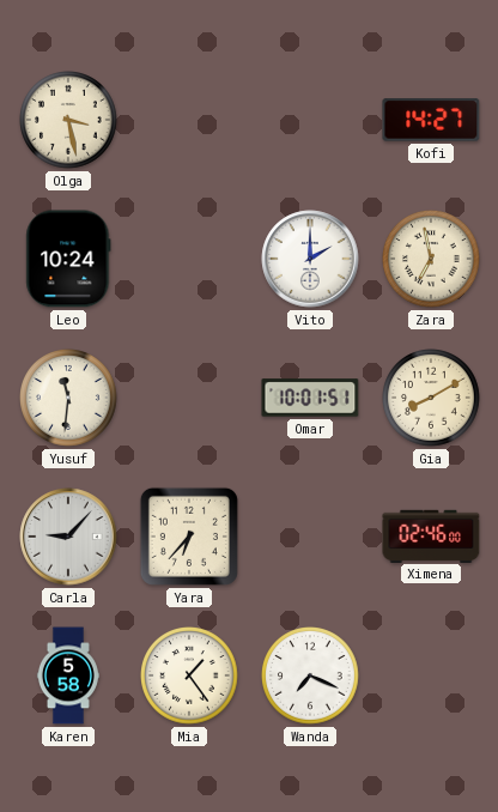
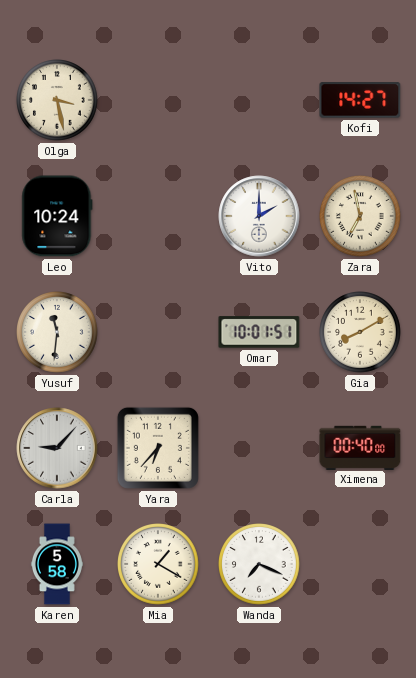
Ximena: 02:46 -> 00:40
Mia: 1:24 -> 1:20
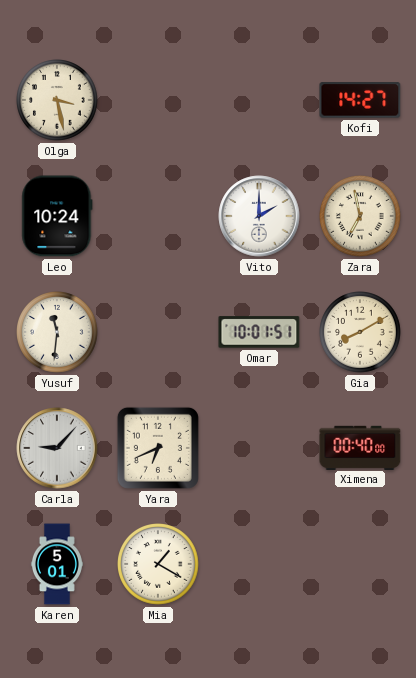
Yara: 6:37 -> 6:41
Karen: 5:58 -> 5:01
Wanda: 7:19 -> none
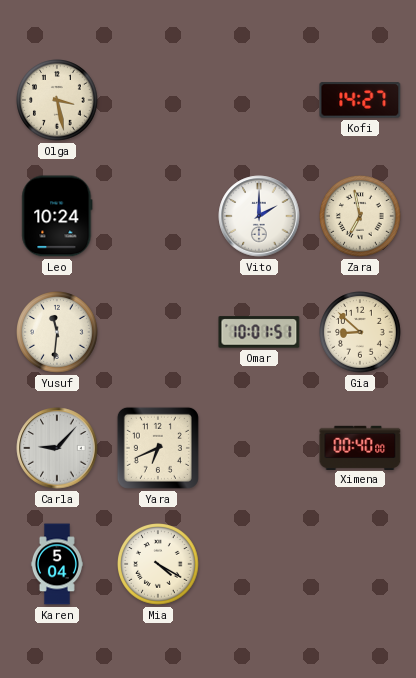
Gia: 8:10 -> 8:52
Karen: 5:01 -> 5:04
Mia: 1:20 -> 4:20
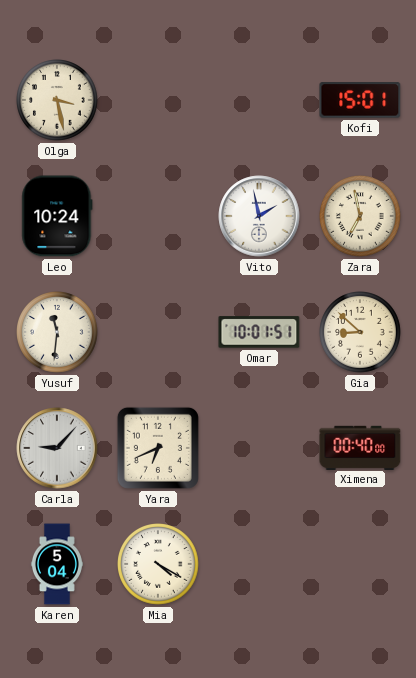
Kofi: 14:27 -> 15:01
Vito: 2:00 -> 1:58
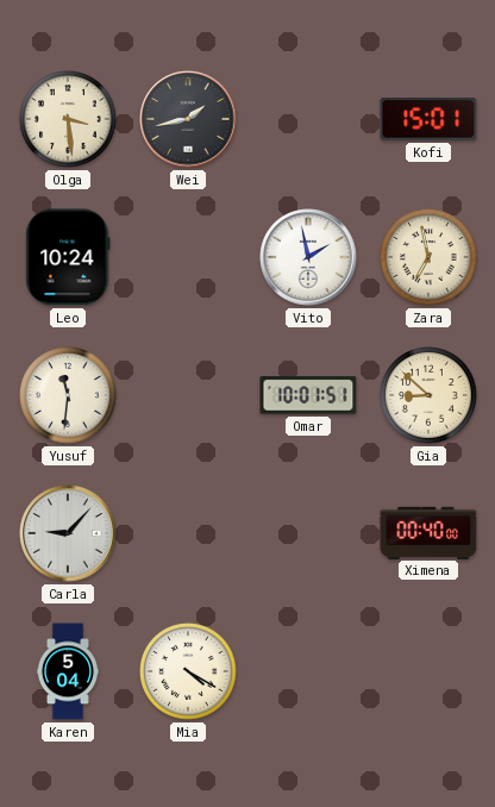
Olga: 3:28 -> 3:29
Wei: none -> 1:43
Yara: 6:41 -> none
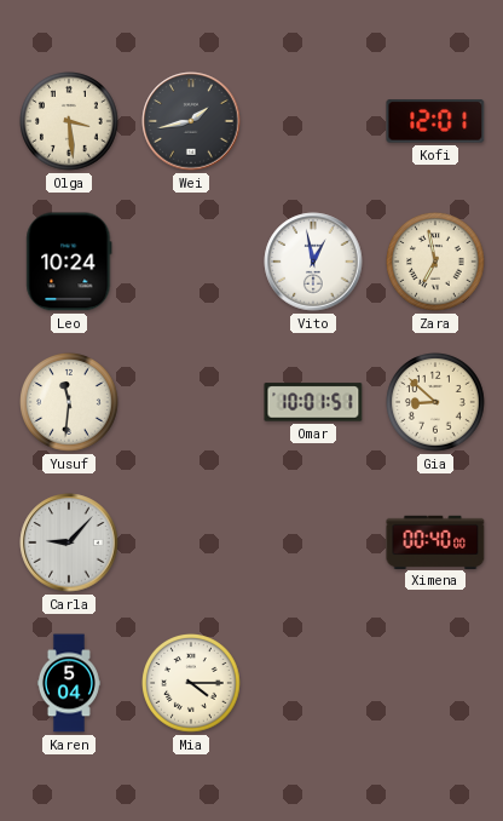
Kofi: 15:01 -> 12:01
Vito: 1:58 -> 12:58
Mia: 4:20 -> 4:15
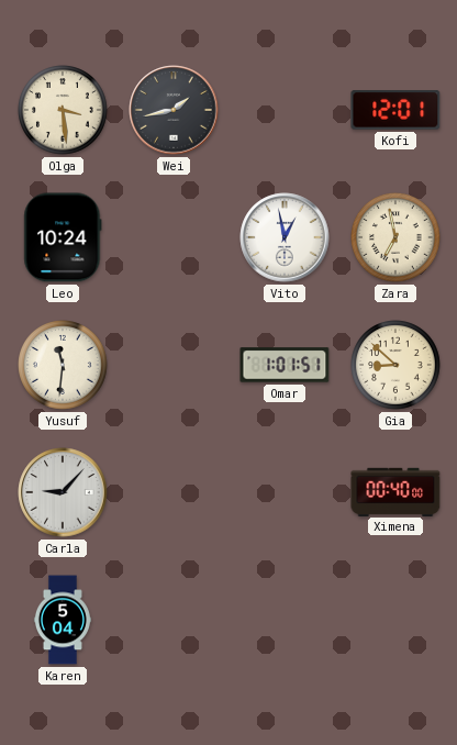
Omar: 10:01 -> 1:01
Mia: 4:15 -> none
